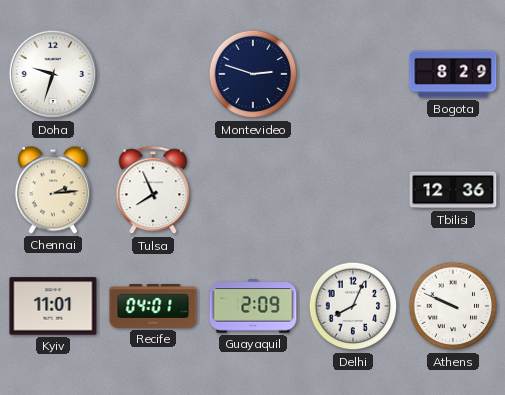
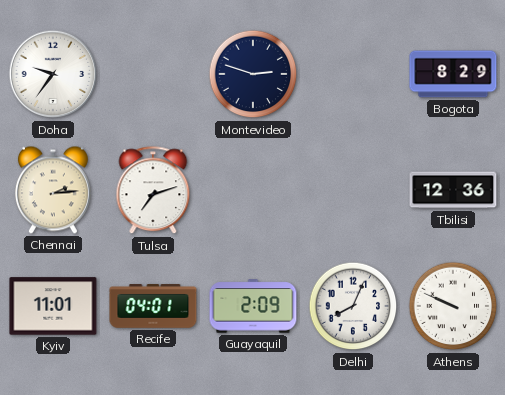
Doha: 9:33 -> 9:36
Tulsa: 7:56 -> 7:12
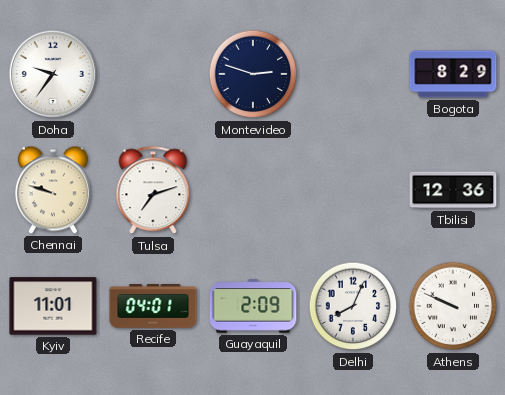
Chennai: 2:14 -> 9:48
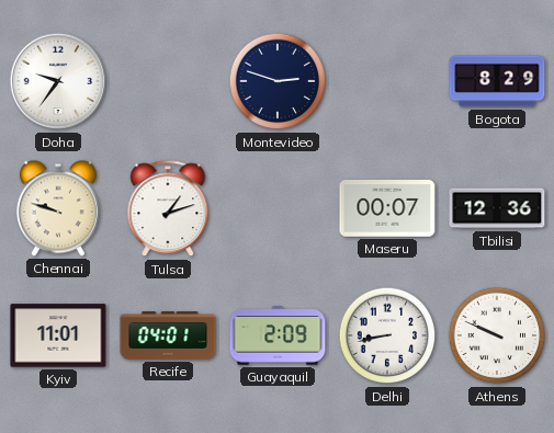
Tulsa: 7:12 -> 1:12
Maseru: none -> 00:07
Delhi: 8:04 -> 8:43
